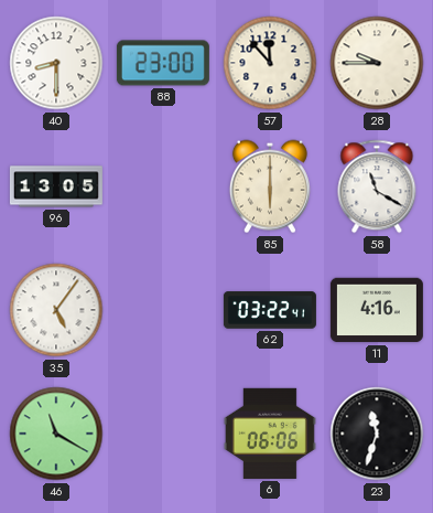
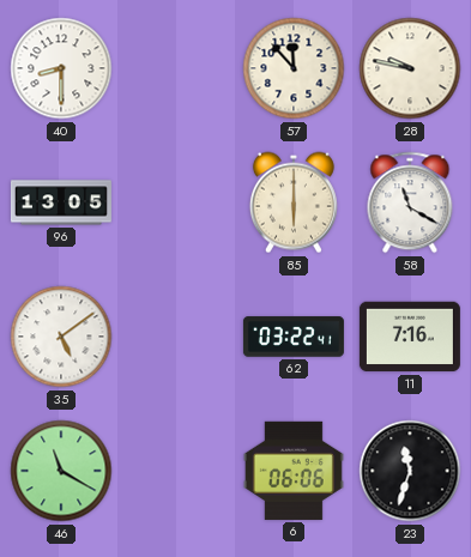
88: 23:00 -> none
28: 9:45 -> 9:47
35: 5:06 -> 5:09
11: 4:16 -> 7:16
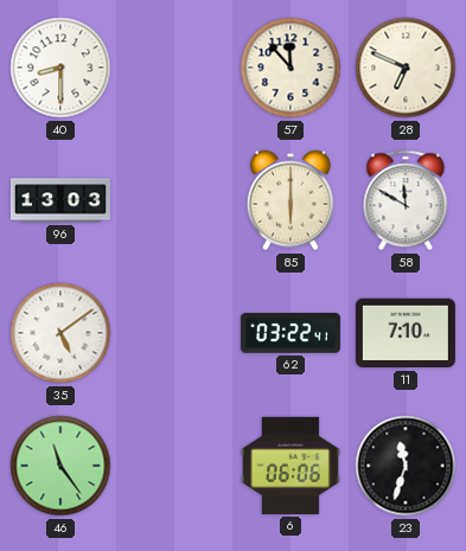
28: 9:47 -> 6:49
96: 13:05 -> 13:03
58: 11:20 -> 11:50
11: 7:16 -> 7:10
46: 11:20 -> 11:24
